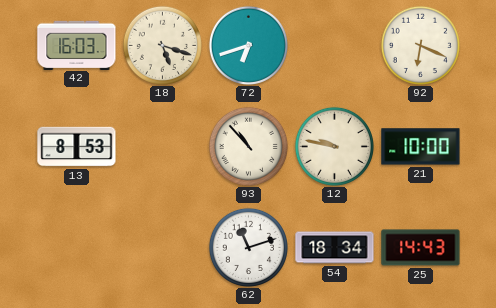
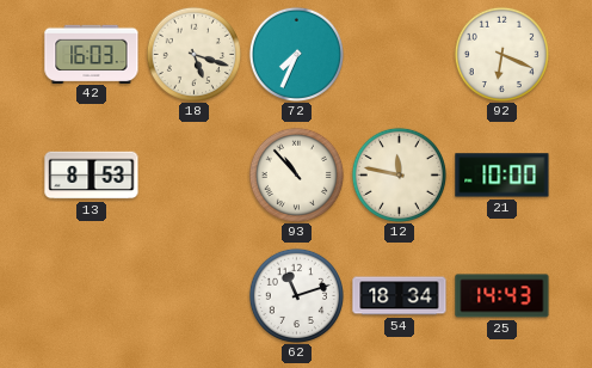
72: 6:42 -> 7:34
12: 9:47 -> 11:47
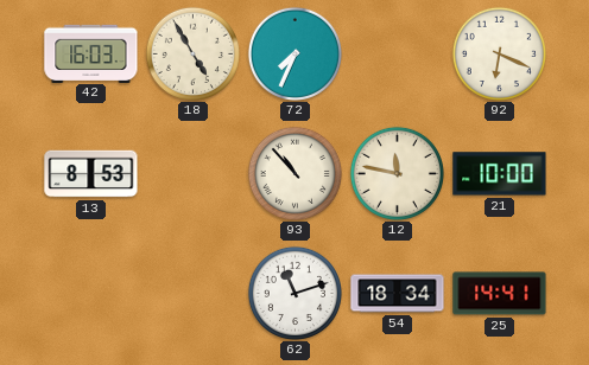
18: 5:18 -> 4:55
25: 14:43 -> 14:41
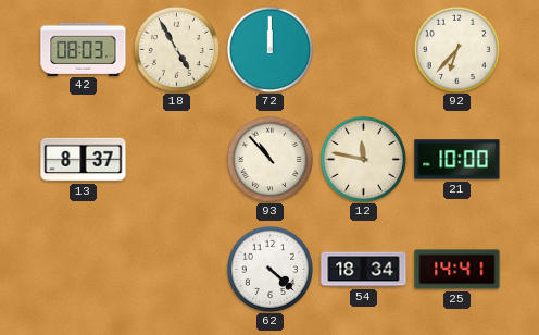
42: 16:03 -> 08:03
72: 7:34 -> 12:00
92: 6:19 -> 6:37
13: 8:53 -> 8:37
62: 11:12 -> 4:22
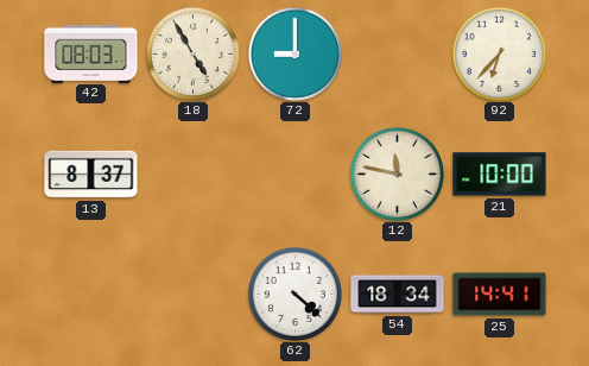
72: 12:00 -> 9:00
93: 10:53 -> none
